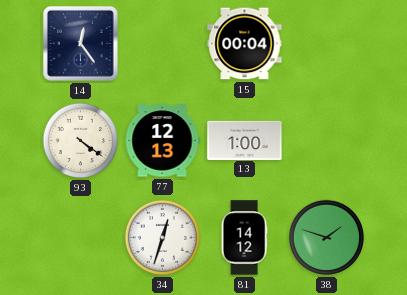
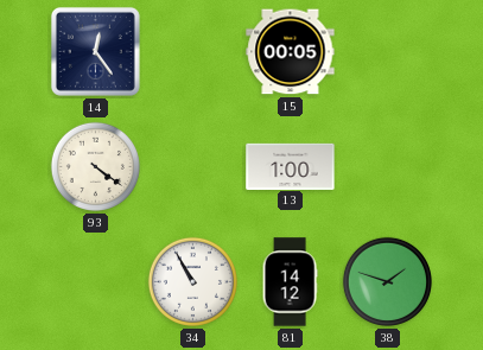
15: 00:04 -> 00:05
77: 12:13 -> none
34: 12:33 -> 10:55
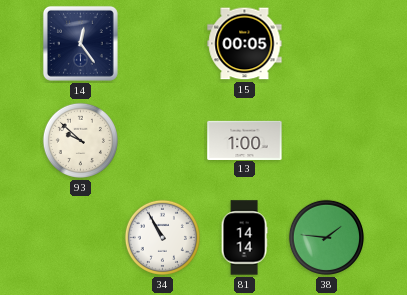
93: 4:21 -> 9:52
81: 14:12 -> 14:14
38: 1:48 -> 1:46
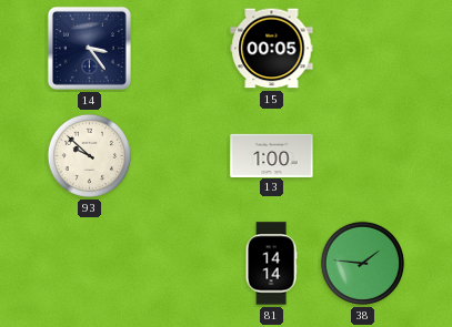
14: 12:24 -> 3:24
34: 10:55 -> none
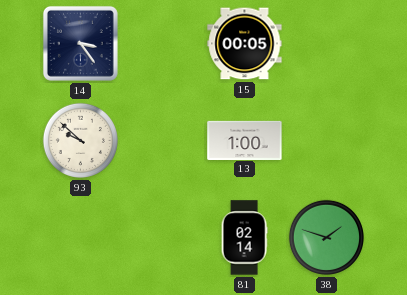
81: 14:14 -> 02:14
38: 1:46 -> 1:48
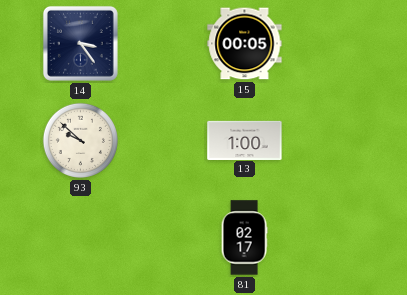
81: 02:14 -> 02:17
38: 1:48 -> none
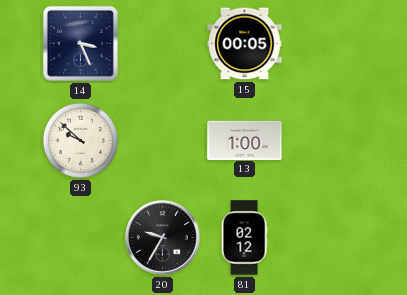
14: 3:24 -> 3:26
20: none -> 9:35
81: 02:17 -> 02:12
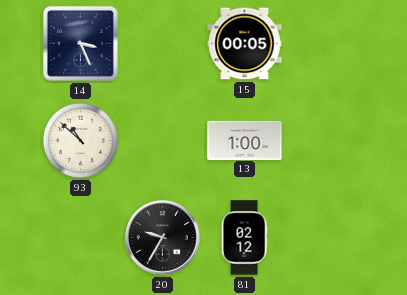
93: 9:52 -> 10:52
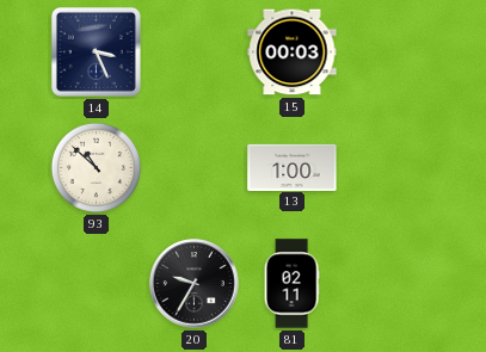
15: 00:05 -> 00:03
81: 02:12 -> 02:11
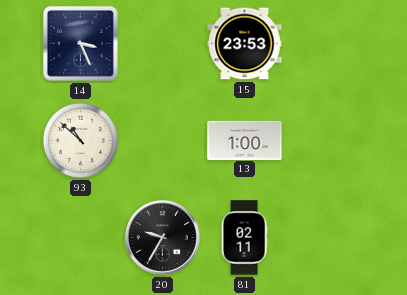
15: 00:03 -> 23:53
